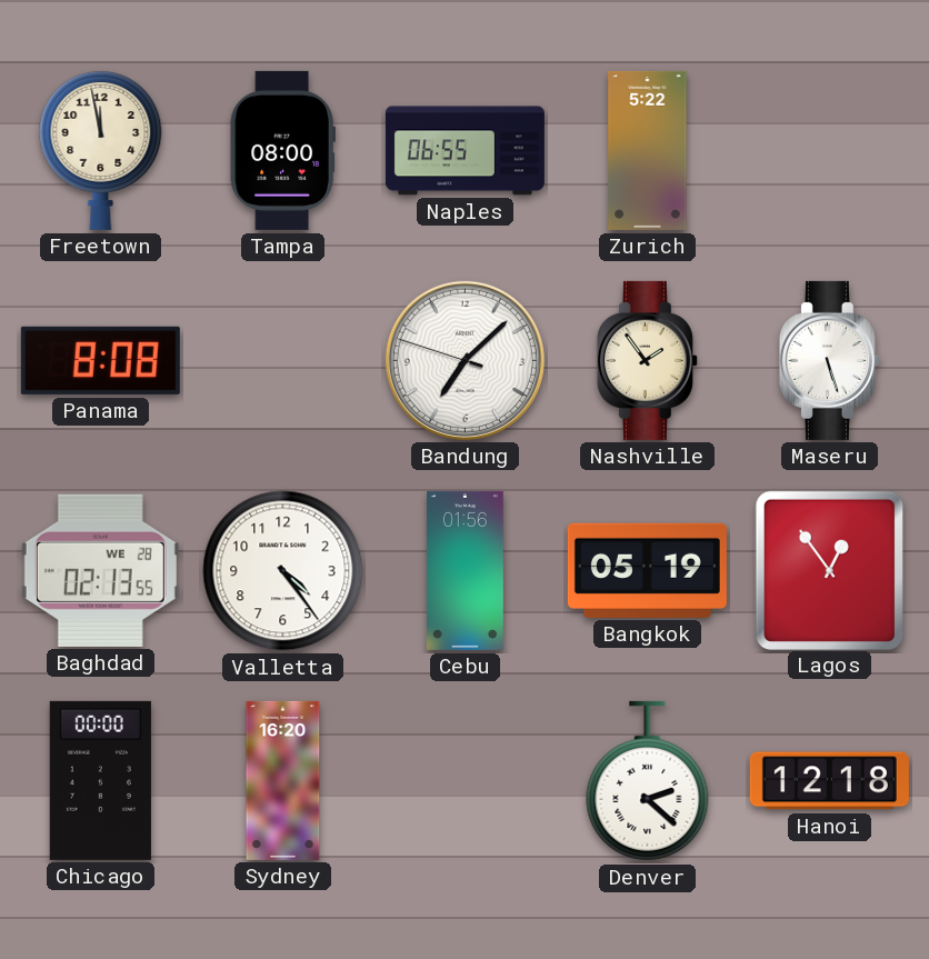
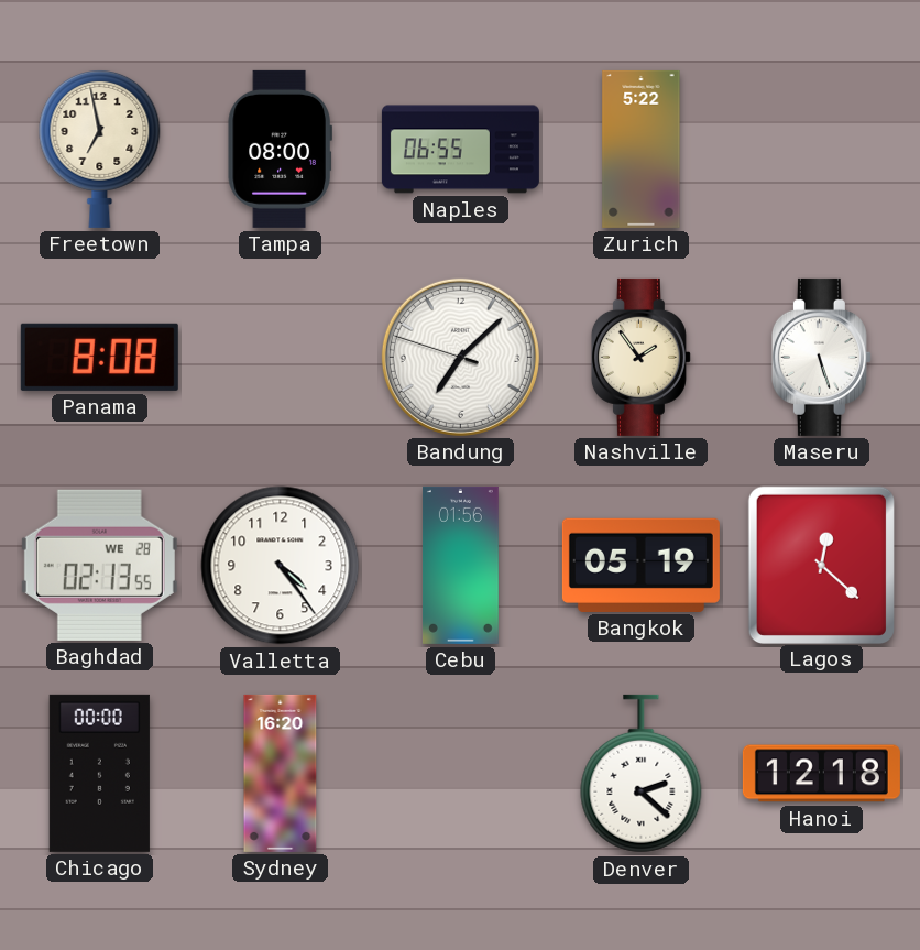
Freetown: 11:58 -> 6:58
Lagos: 12:54 -> 12:22
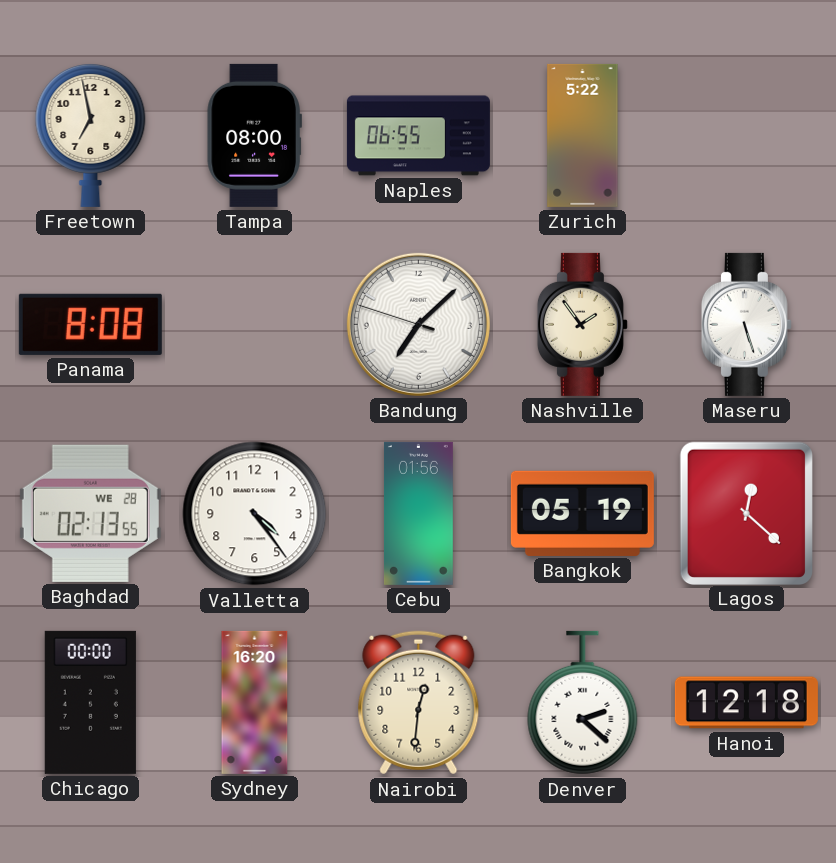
Nairobi: none -> 12:31
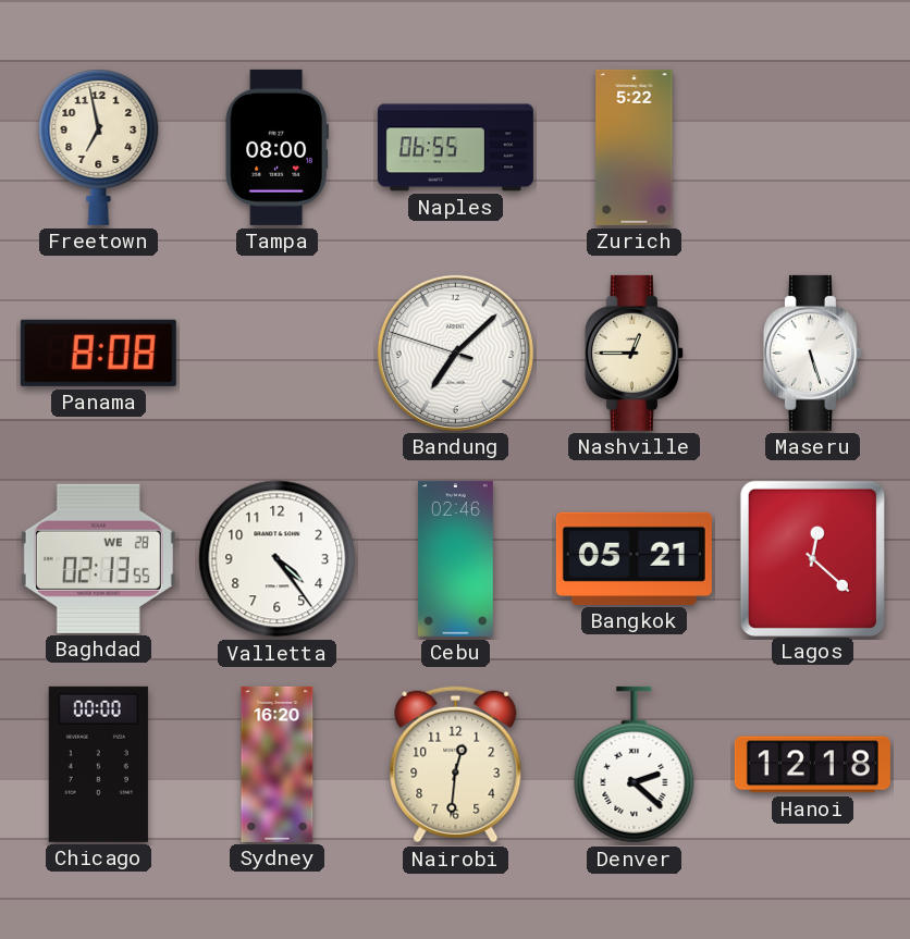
Nashville: 1:54 -> 12:45
Cebu: 01:56 -> 02:46
Bangkok: 05:19 -> 05:21
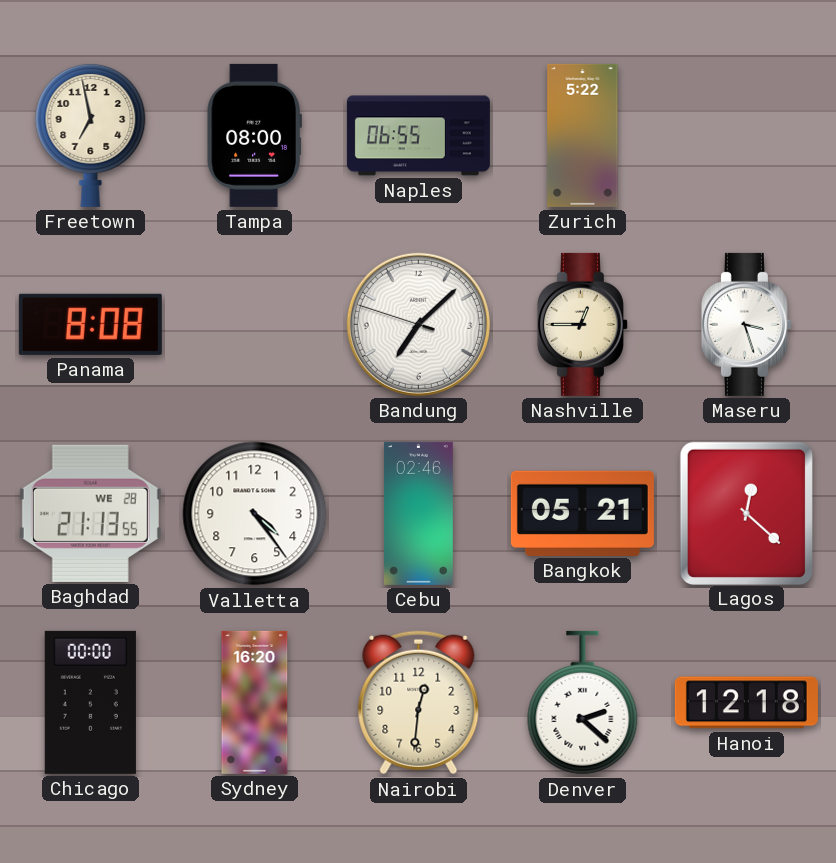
Maseru: 5:27 -> 3:27
Baghdad: 02:13 -> 21:13
